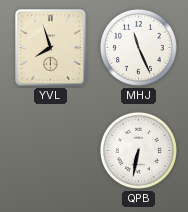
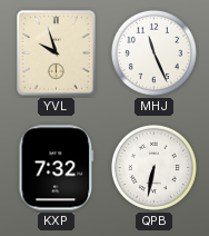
YVL: 7:57 -> 9:57
KXP: none -> 7:32
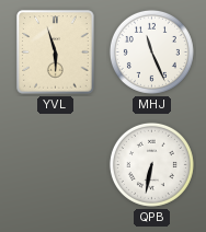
YVL: 9:57 -> 5:57
KXP: 7:32 -> none
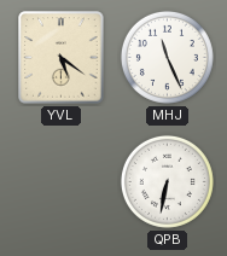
YVL: 5:57 -> 5:21
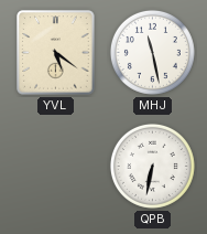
MHJ: 11:26 -> 11:28
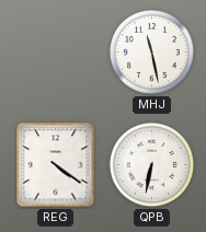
YVL: 5:21 -> none
REG: none -> 4:21
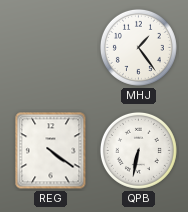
MHJ: 11:28 -> 1:24
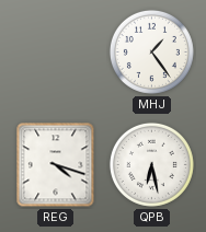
REG: 4:21 -> 4:18
QPB: 6:32 -> 6:28
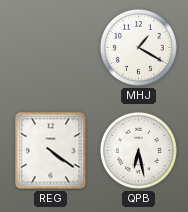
MHJ: 1:24 -> 1:20
REG: 4:18 -> 4:21
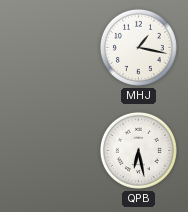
MHJ: 1:20 -> 1:17
REG: 4:21 -> none
